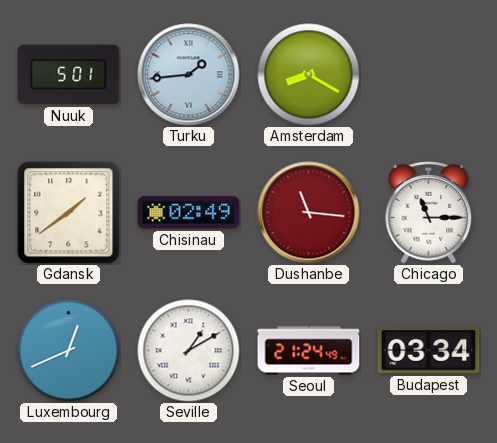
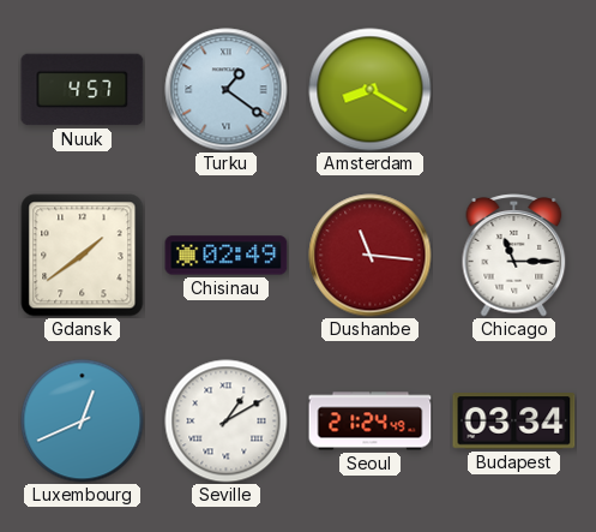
Nuuk: 5:01 -> 4:57
Turku: 1:44 -> 1:21
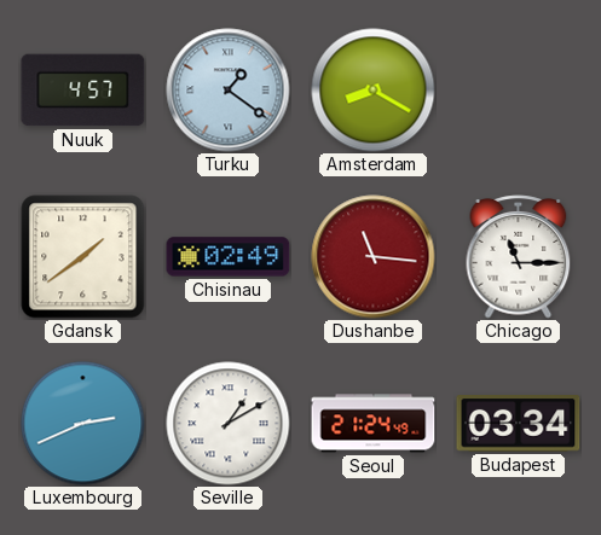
Luxembourg: 12:41 -> 2:41
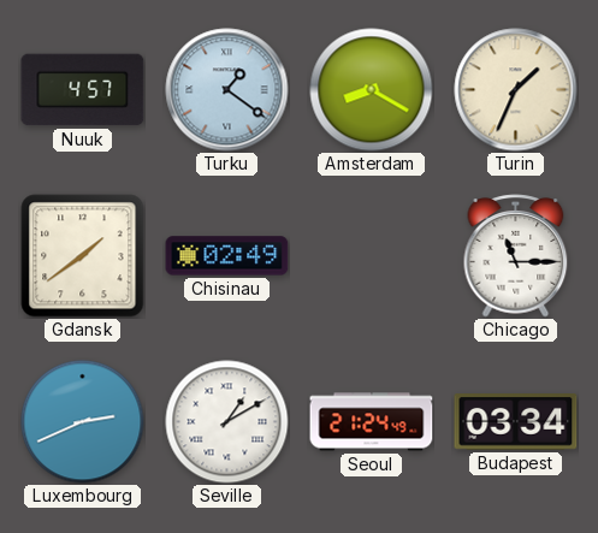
Turin: none -> 1:34
Dushanbe: 11:16 -> none
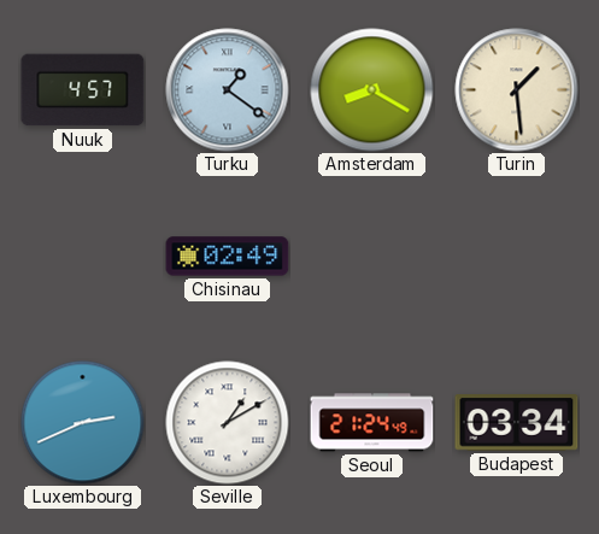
Turin: 1:34 -> 1:29
Gdansk: 1:39 -> none
Chicago: 11:15 -> none
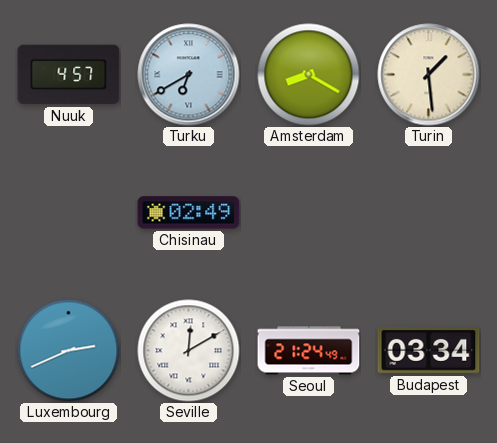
Turku: 1:21 -> 6:40
Seville: 1:10 -> 12:10
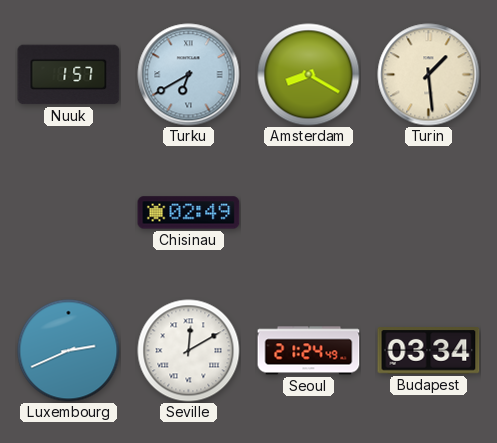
Nuuk: 4:57 -> 1:57
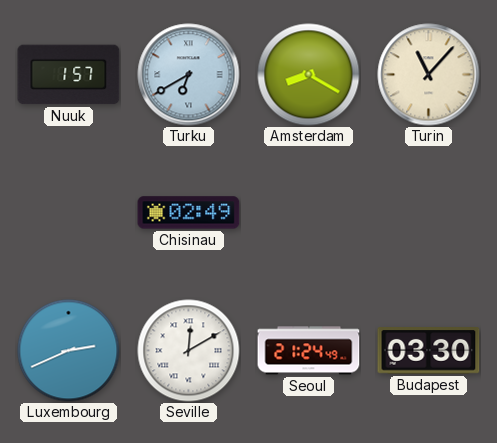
Turin: 1:29 -> 11:07
Budapest: 03:34 -> 03:30
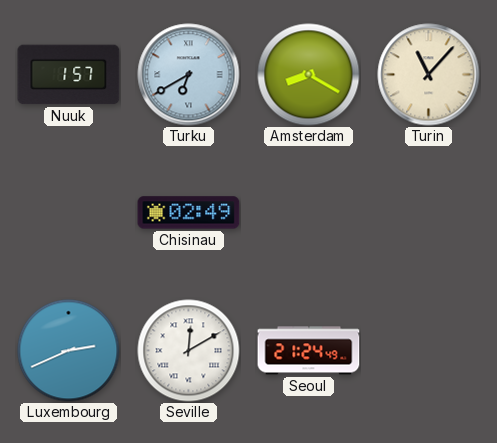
Budapest: 03:30 -> none
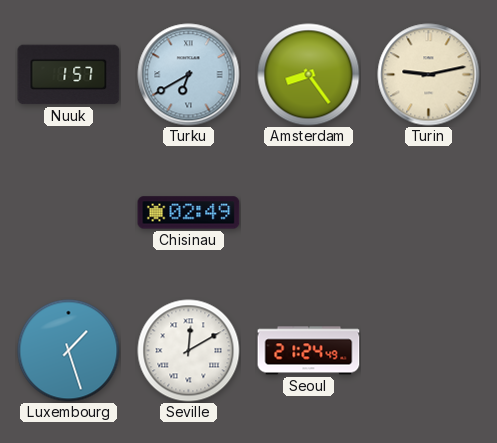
Amsterdam: 8:20 -> 8:24
Turin: 11:07 -> 9:13
Luxembourg: 2:41 -> 1:27
